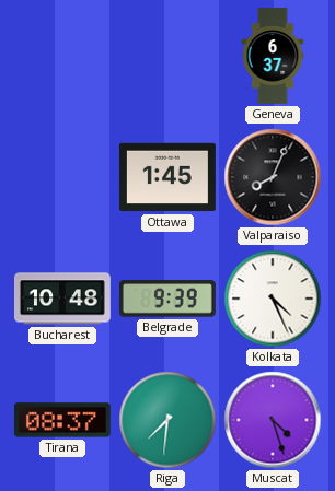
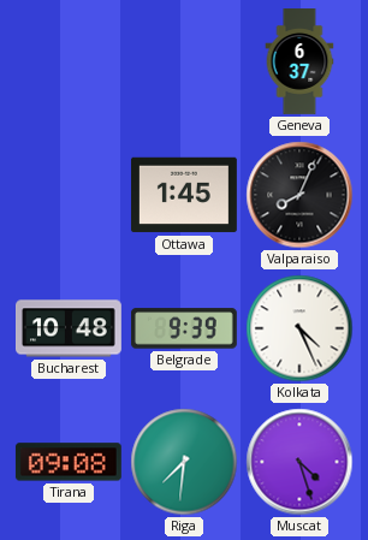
Tirana: 08:37 -> 09:08
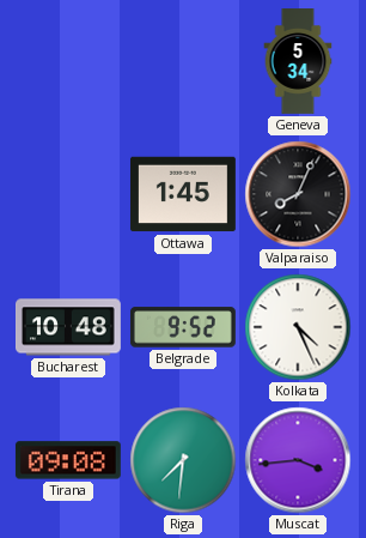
Geneva: 6:37 -> 5:34
Belgrade: 9:39 -> 9:52
Muscat: 4:27 -> 3:44
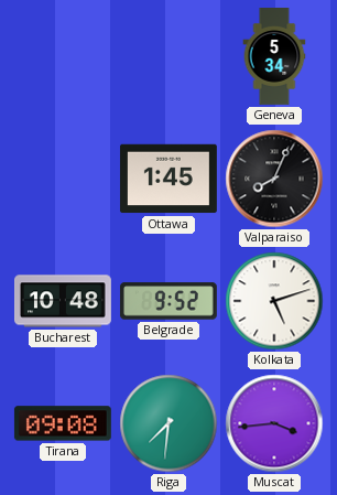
Kolkata: 4:26 -> 5:12
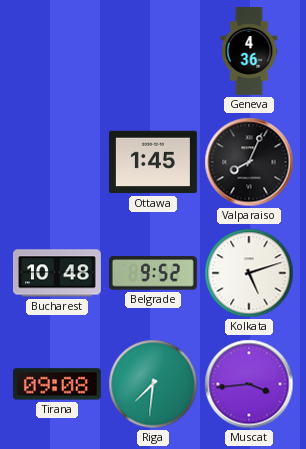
Geneva: 5:34 -> 4:36
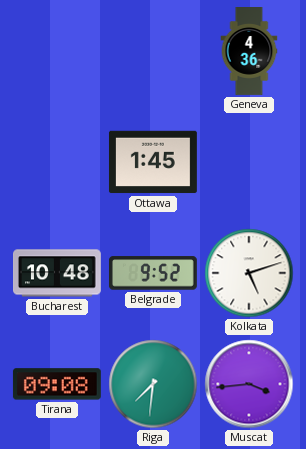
Valparaiso: 8:04 -> none
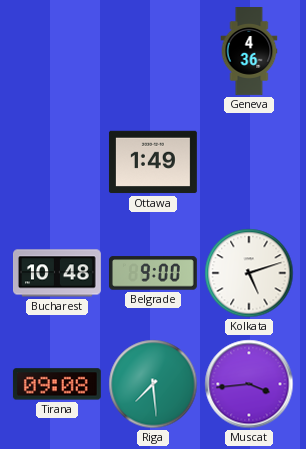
Ottawa: 1:45 -> 1:49
Belgrade: 9:52 -> 9:00
Riga: 7:31 -> 7:29
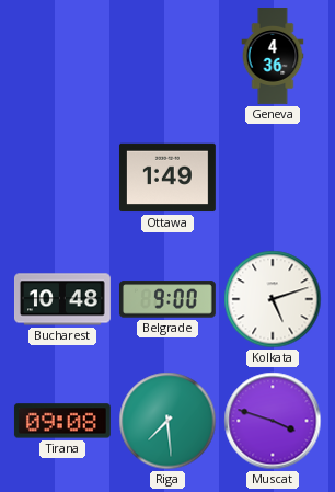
Muscat: 3:44 -> 3:48
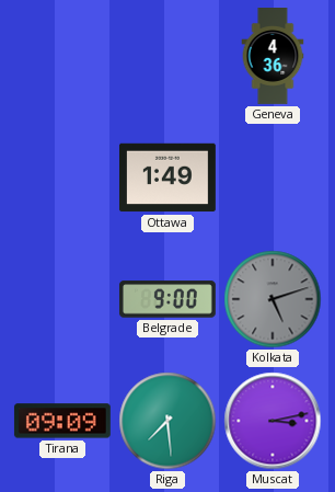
Bucharest: 10:48 -> none
Kolkata dial: white -> grey
Tirana: 09:08 -> 09:09
Muscat: 3:48 -> 3:13
